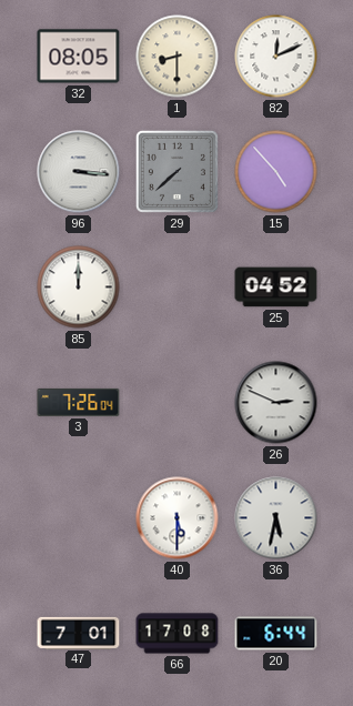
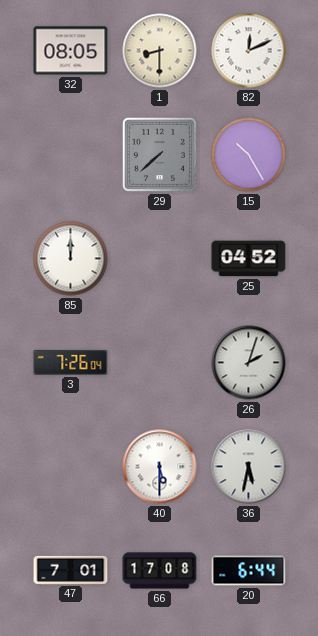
96: 3:16 -> none
15: 4:53 -> 10:25
26: 2:49 -> 2:03
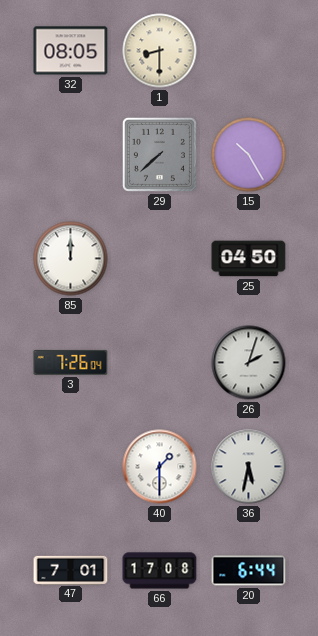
82: 12:11 -> none
25: 04:52 -> 04:50
40: 5:30 -> 1:30
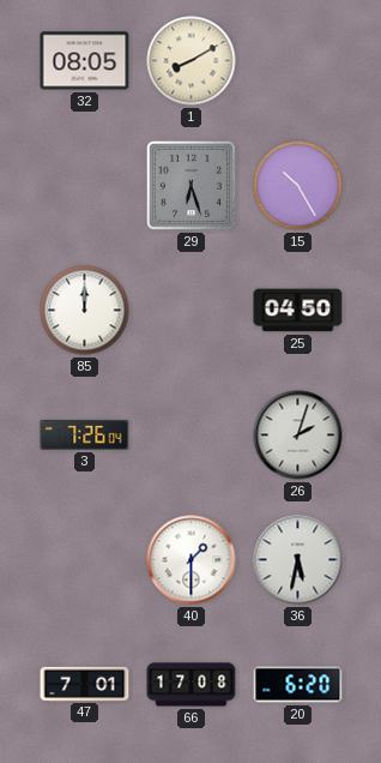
1: 8:30 -> 8:10
29: 7:38 -> 6:27
20: 6:44 -> 6:20
